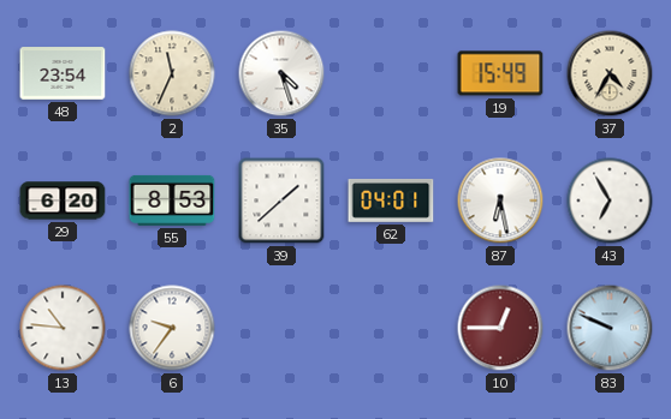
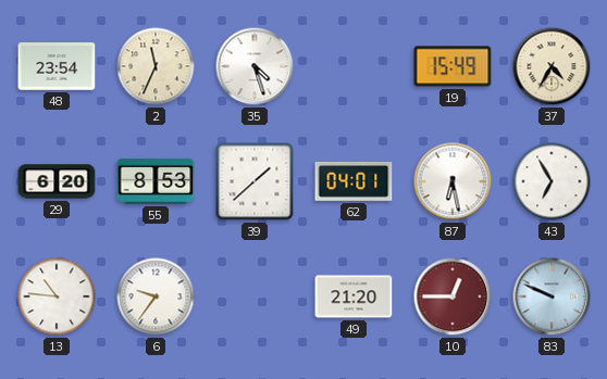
49: none -> 21:20
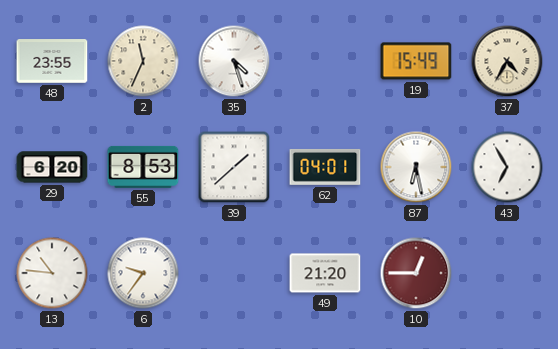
48: 23:54 -> 23:55
83: 9:49 -> none
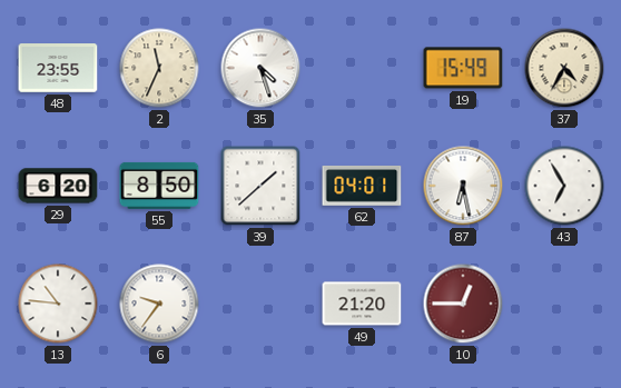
55: 8:53 -> 8:50
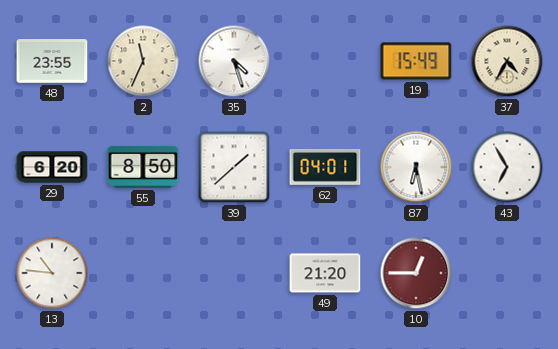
6: 9:36 -> none
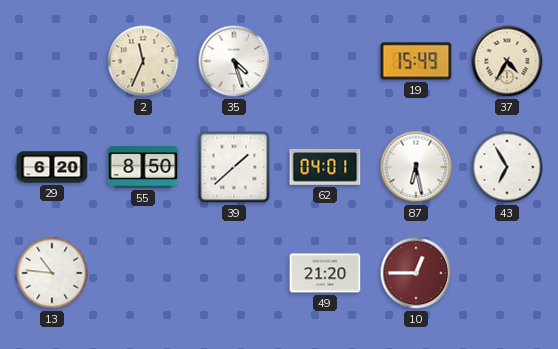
48: 23:55 -> none
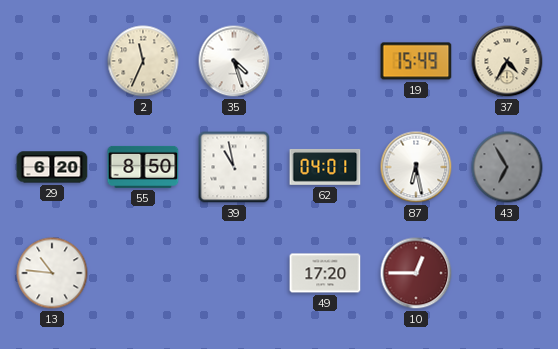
39: 1:38 -> 10:58
43 dial: white -> grey
49: 21:20 -> 17:20
